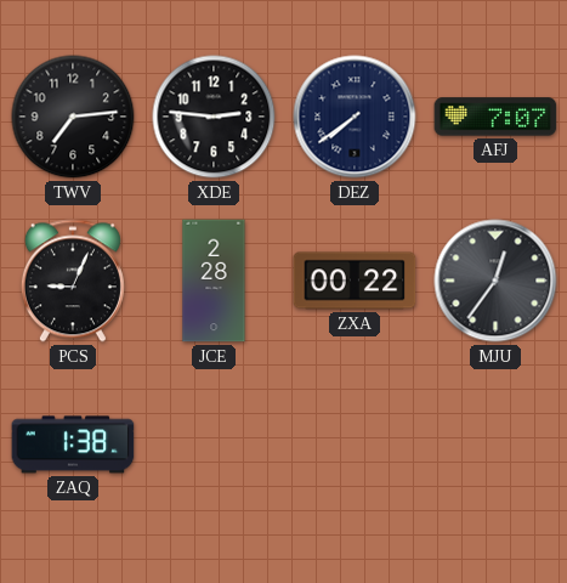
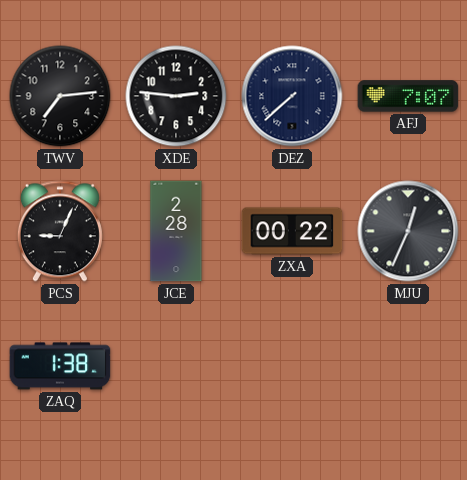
DEZ: 7:39 -> 7:38
MJU: 12:36 -> 12:34
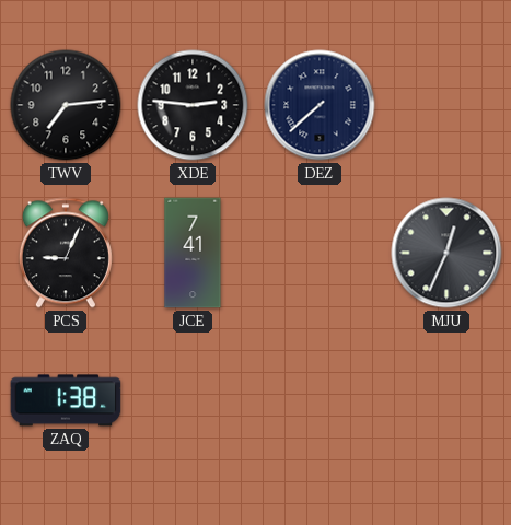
AFJ: 7:07 -> none
JCE: 2:28 -> 7:41
ZXA: 00:22 -> none
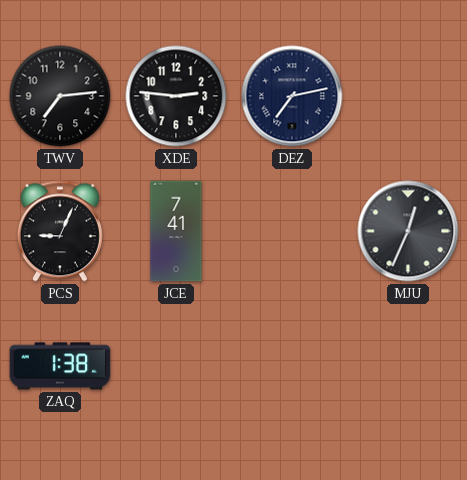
DEZ: 7:38 -> 7:13
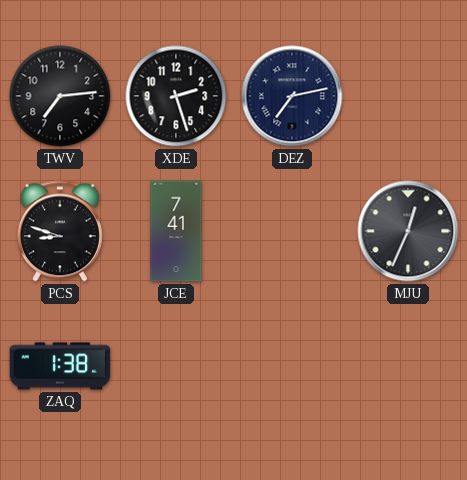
XDE: 2:46 -> 2:27
PCS: 9:04 -> 8:48
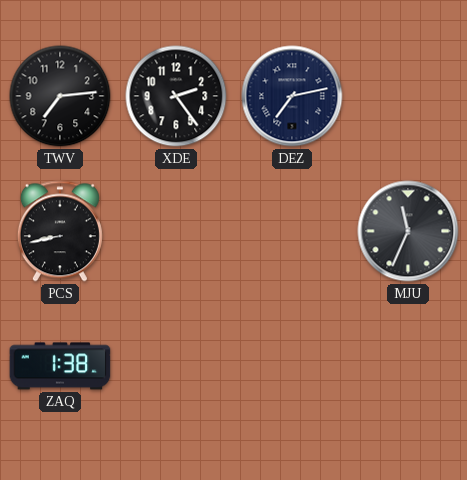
XDE: 2:27 -> 2:24
PCS: 8:48 -> 8:43
JCE: 7:41 -> none
MJU: 12:34 -> 11:34
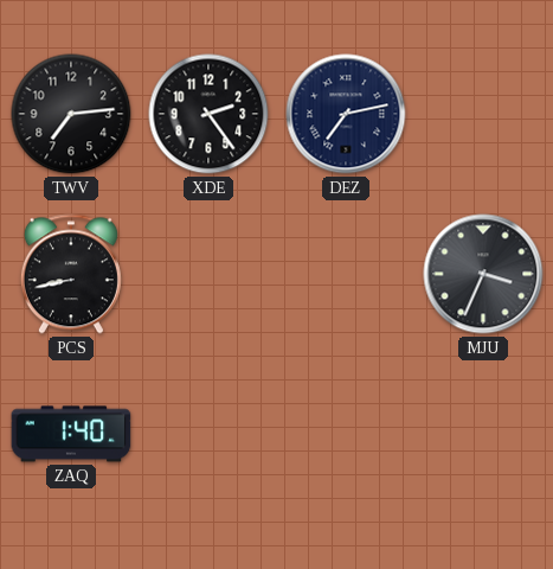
MJU: 11:34 -> 3:34
ZAQ: 1:38 -> 1:40
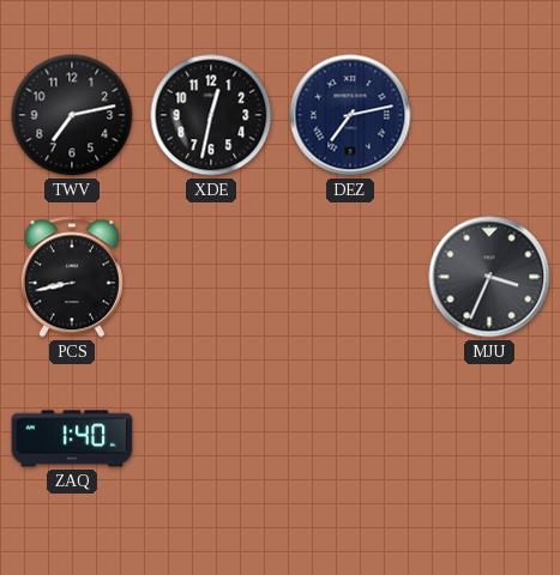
TWV: 7:14 -> 7:13
XDE: 2:24 -> 12:32
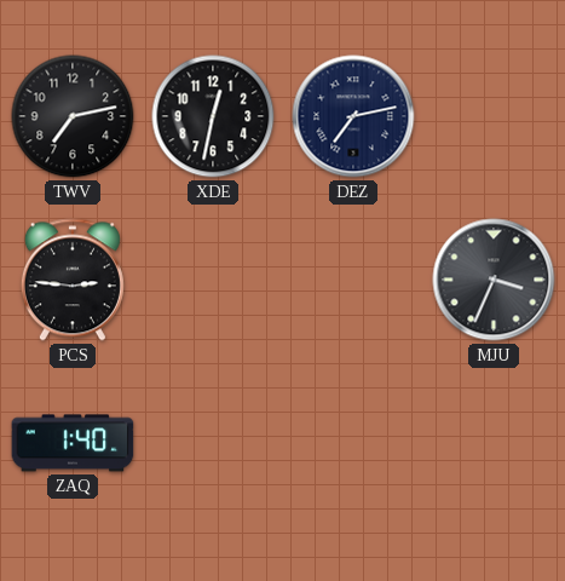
PCS: 8:43 -> 2:46
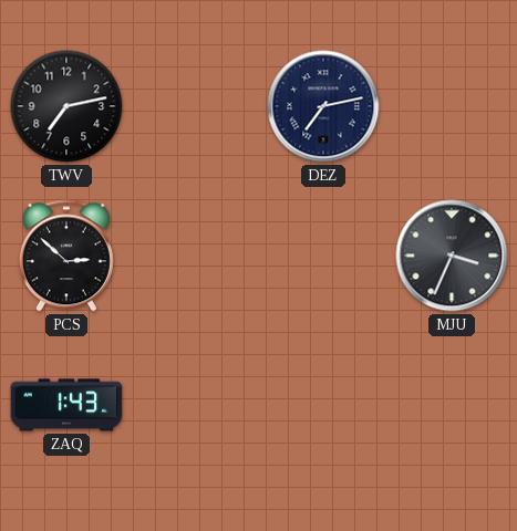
XDE: 12:32 -> none
PCS: 2:46 -> 2:52
ZAQ: 1:40 -> 1:43
